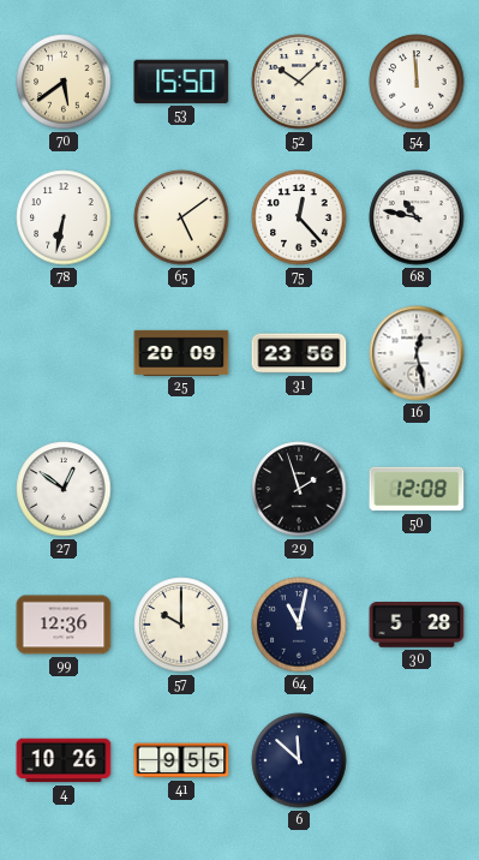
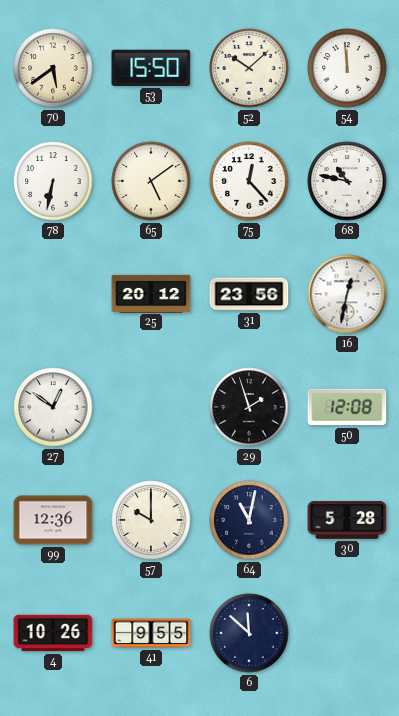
25: 20:09 -> 20:12
16: 12:28 -> 12:32
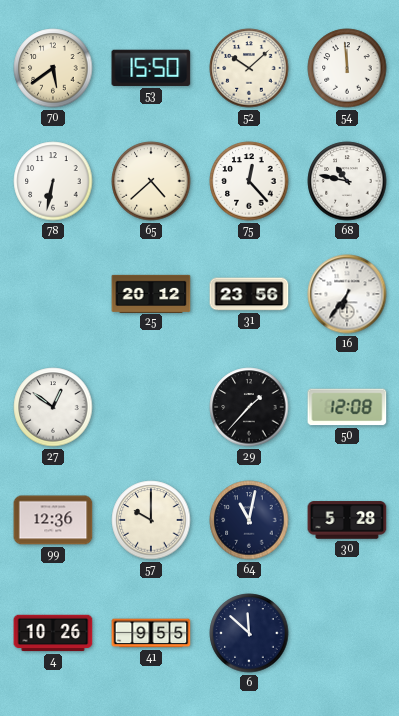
65: 5:09 -> 4:38
16: 12:32 -> 6:36
29: 1:57 -> 1:37
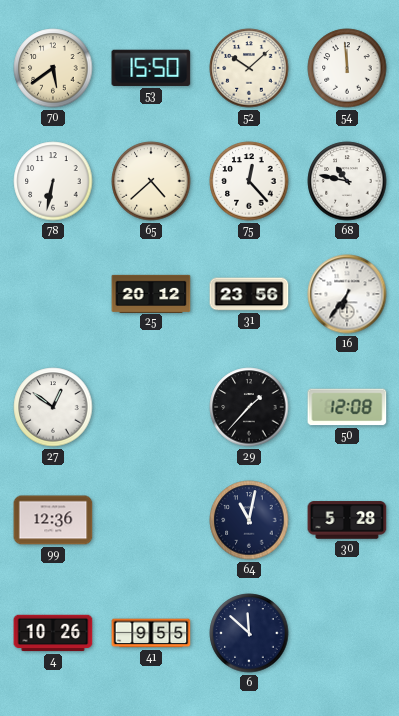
57: 10:00 -> none
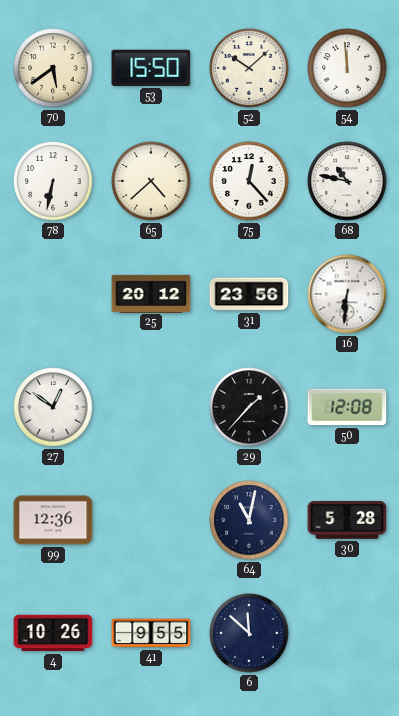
16: 6:36 -> 6:31
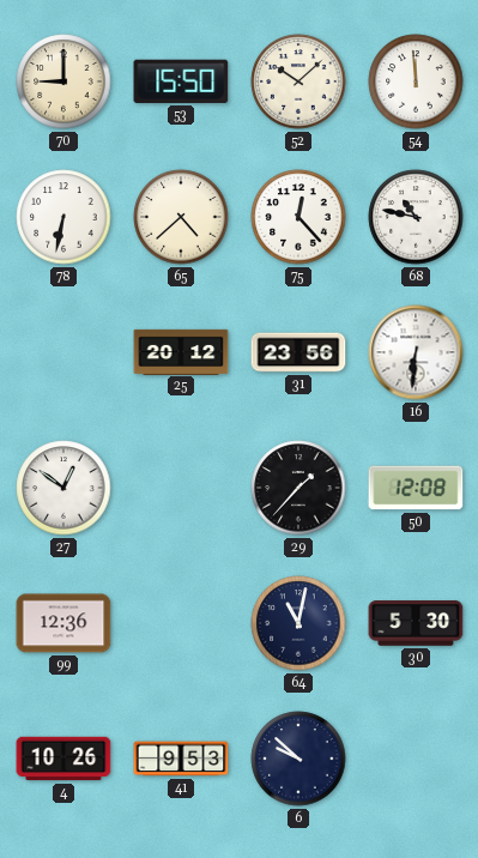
70: 5:39 -> 9:00
30: 5:28 -> 5:30
41: 9:55 -> 9:53
6: 11:52 -> 9:52
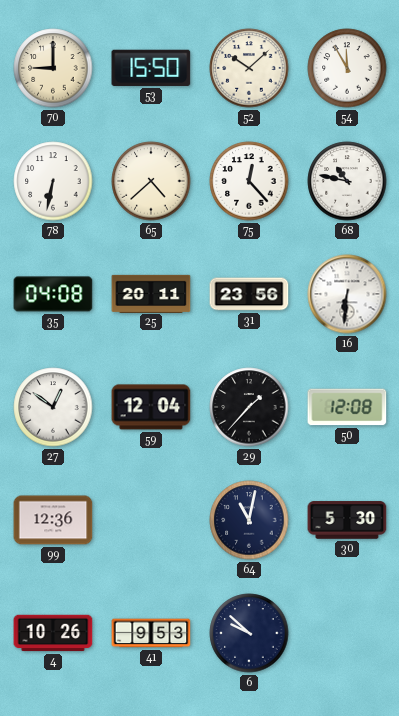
54: 11:59 -> 11:55
35: none -> 04:08
25: 20:12 -> 20:11
59: none -> 12:04
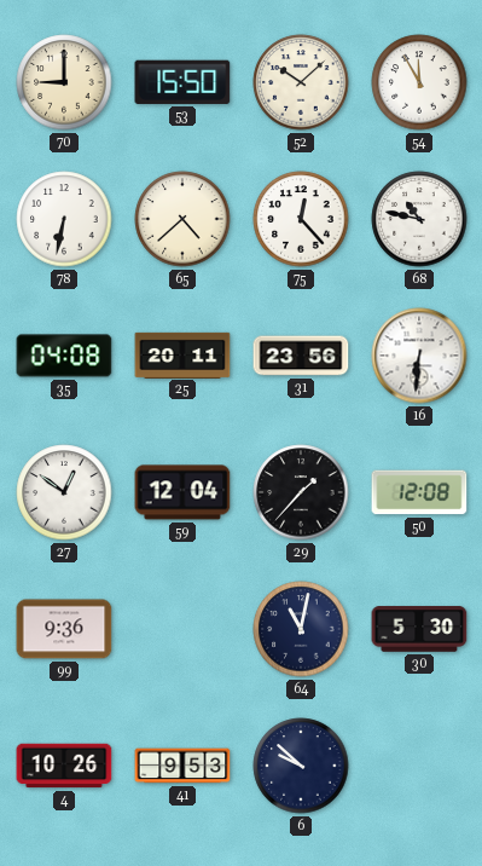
99: 12:36 -> 9:36
